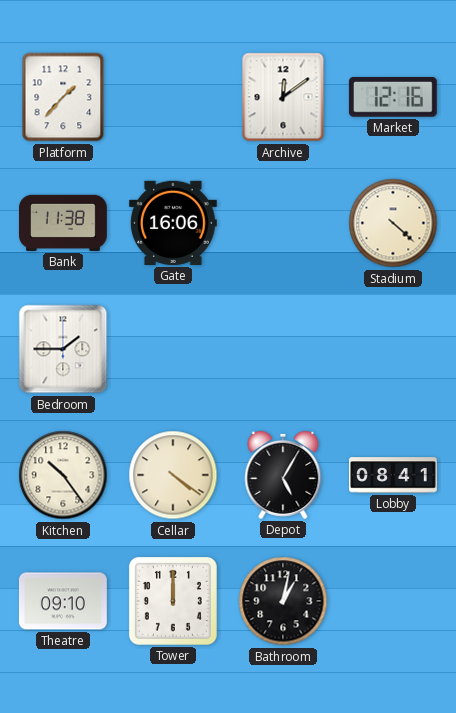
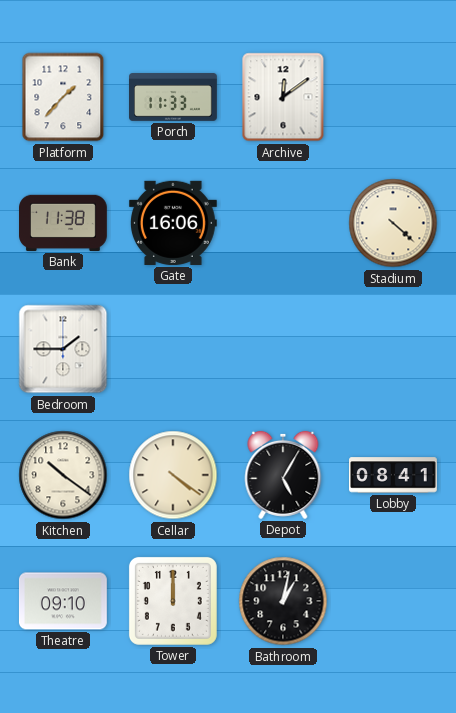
Porch: none -> 11:33
Market: 12:16 -> none
Kitchen: 10:24 -> 10:21
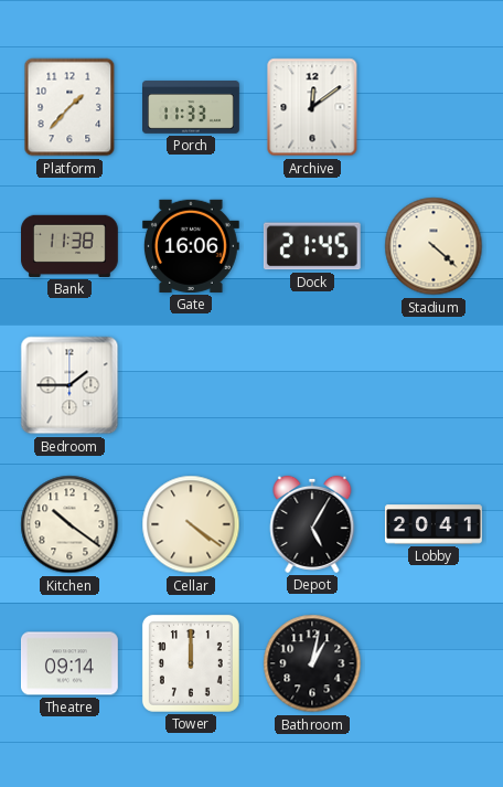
Dock: none -> 21:45
Lobby: 08:41 -> 20:41
Theatre: 09:10 -> 09:14
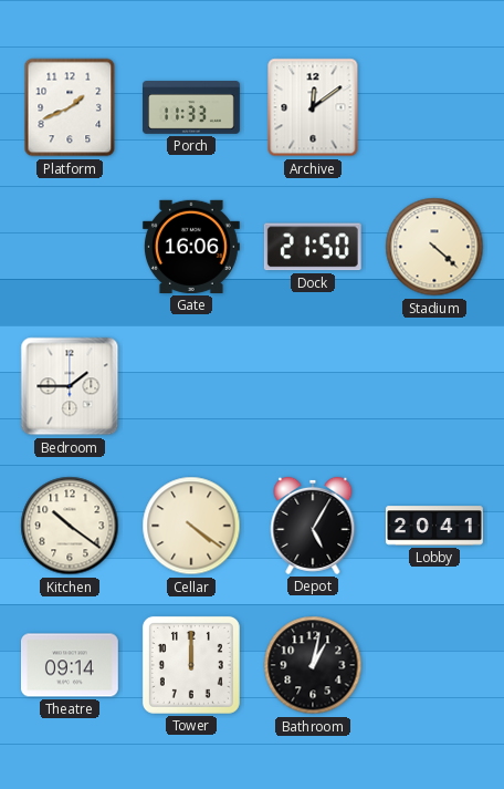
Platform: 1:37 -> 1:41
Bank: 11:38 -> none
Dock: 21:45 -> 21:50
